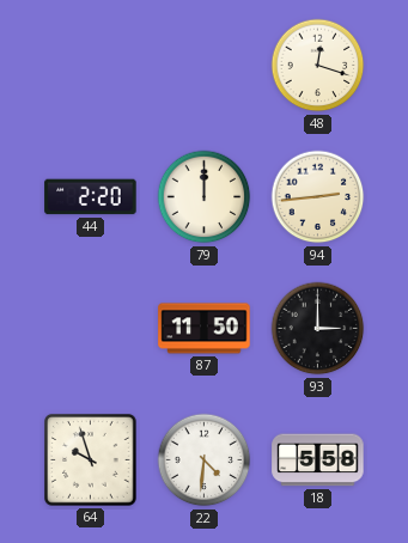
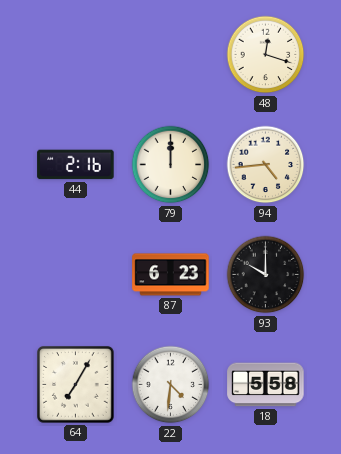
44: 2:20 -> 2:16
94: 2:44 -> 4:44
87: 11:50 -> 6:23
93: 3:00 -> 10:00
64: 9:57 -> 7:05
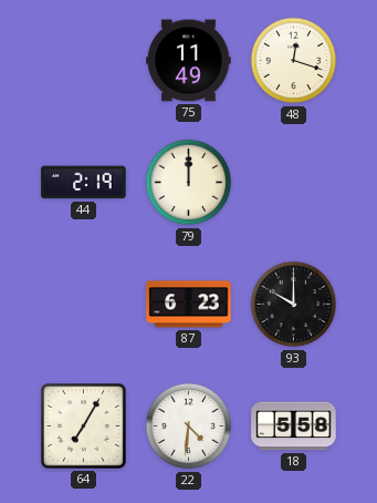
75: none -> 11:49
44: 2:16 -> 2:19
94: 4:44 -> none
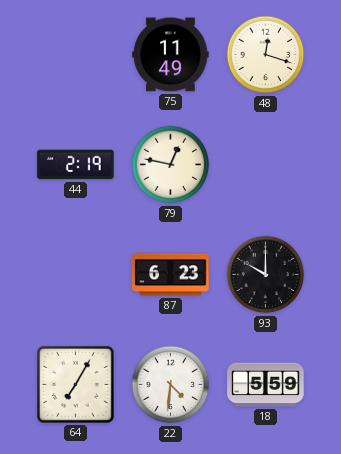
79: 12:00 -> 12:47
18: 5:58 -> 5:59
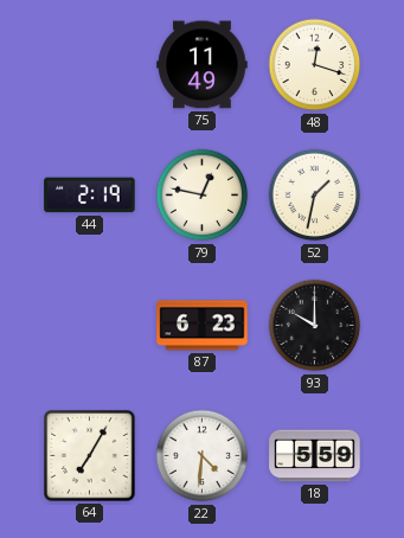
52: none -> 1:32
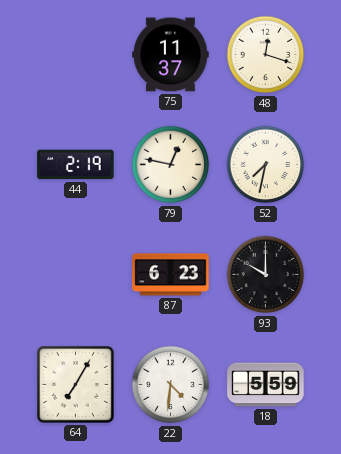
75: 11:49 -> 11:37
52: 1:32 -> 7:32
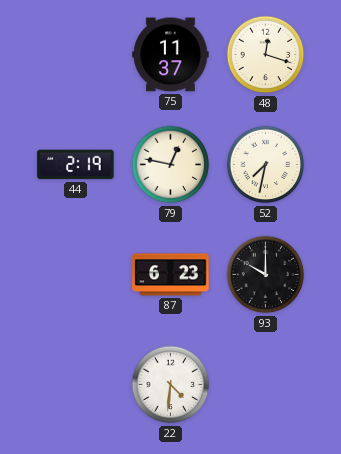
64: 7:05 -> none
18: 5:59 -> none
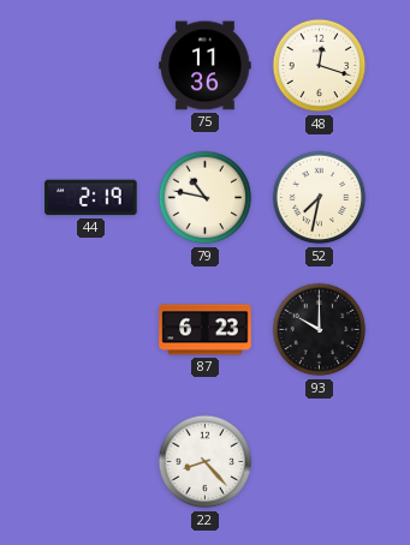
75: 11:37 -> 11:36
79: 12:47 -> 10:47
22: 4:31 -> 8:23
